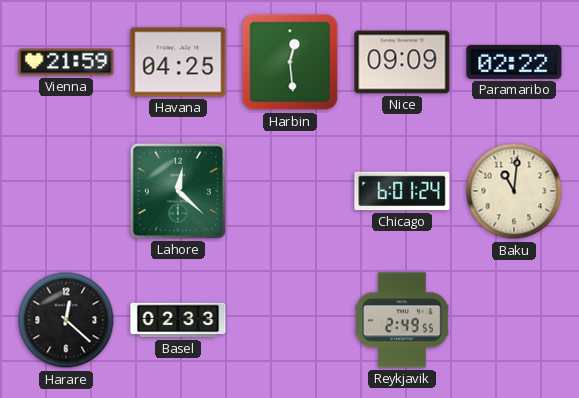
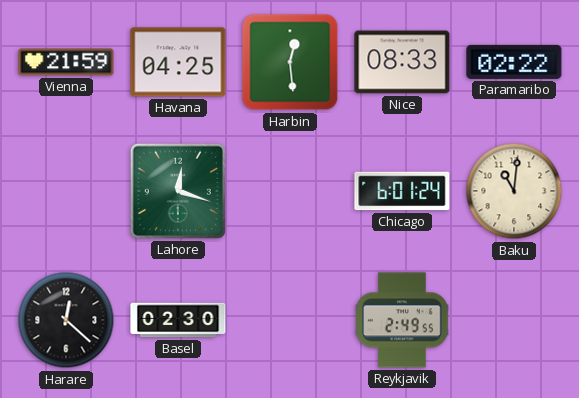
Nice: 09:09 -> 08:33
Lahore: 12:22 -> 12:18
Basel: 02:33 -> 02:30
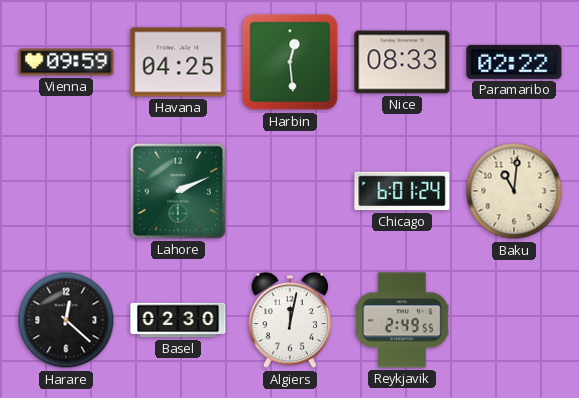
Vienna: 21:59 -> 09:59
Lahore: 12:18 -> 2:11
Algiers: none -> 12:02
